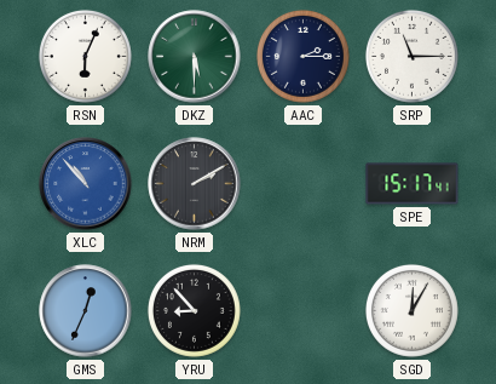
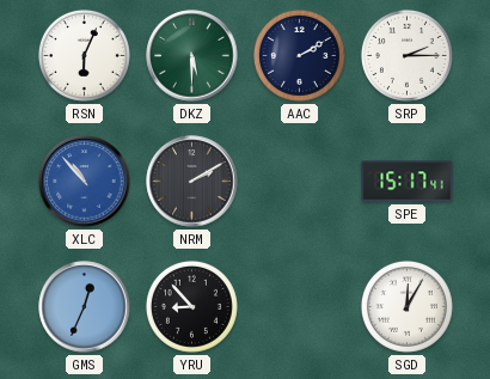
AAC: 2:15 -> 2:10
SRP: 11:15 -> 2:15
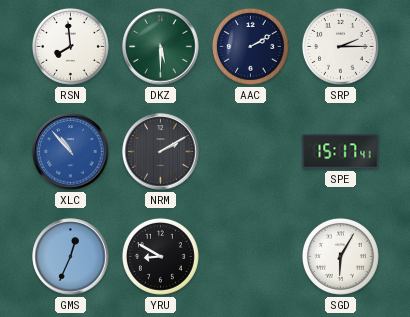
RSN: 6:04 -> 7:59
YRU: 8:53 -> 8:50
SGD: 12:05 -> 6:05
